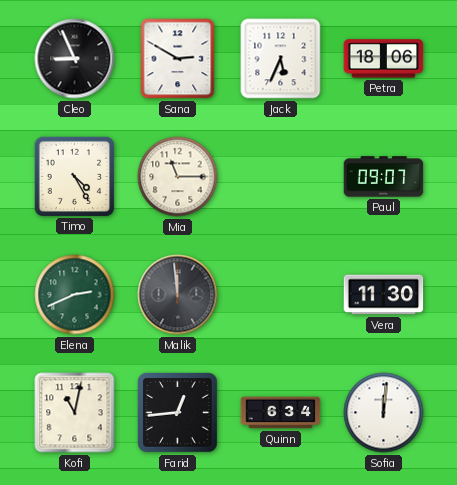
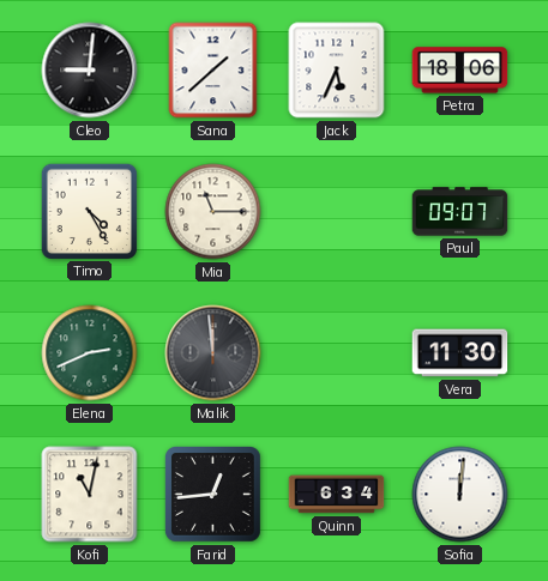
Cleo: 8:56 -> 9:01
Sana: 2:50 -> 1:38
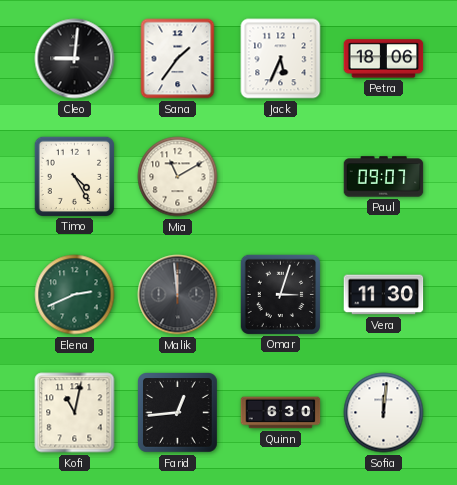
Sana: 1:38 -> 1:36
Mia: 11:15 -> 11:10
Omar: none -> 3:03
Quinn: 6:34 -> 6:30
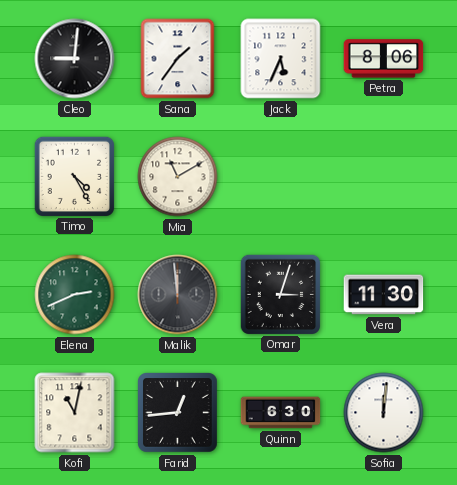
Petra: 18:06 -> 8:06
Paul: 09:07 -> none
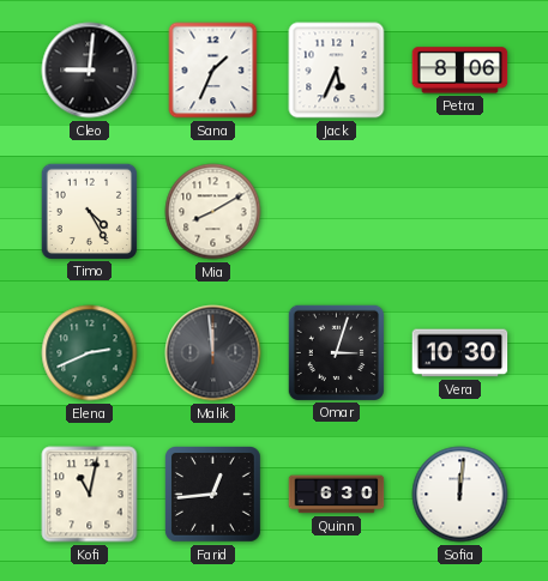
Sana: 1:36 -> 1:34
Mia: 11:10 -> 8:10
Vera: 11:30 -> 10:30
